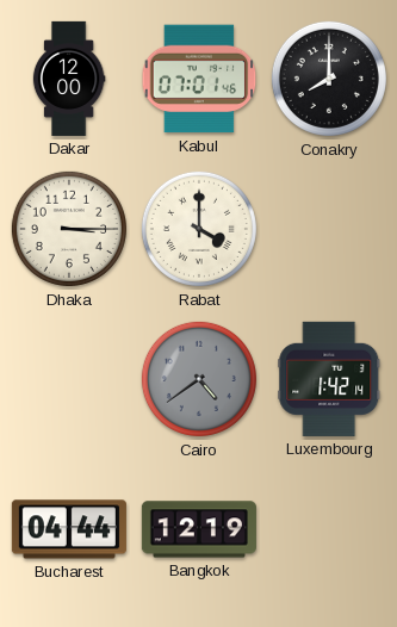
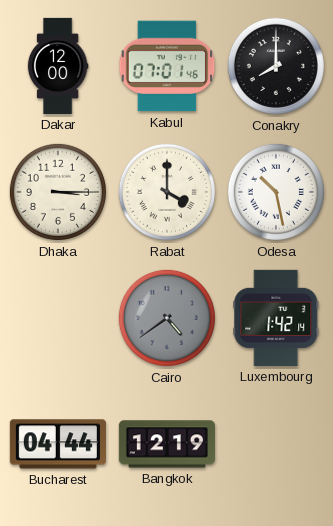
Odesa: none -> 10:28
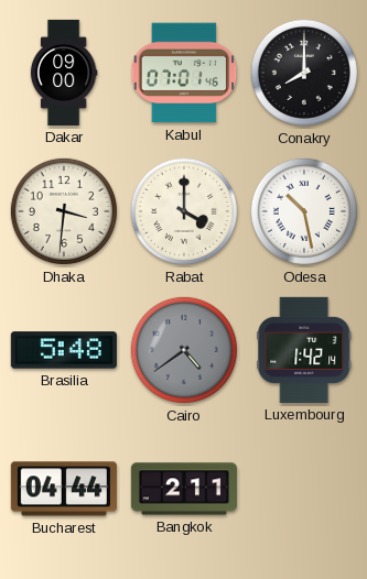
Dakar: 12:00 -> 09:00
Dhaka: 3:15 -> 3:31
Brasilia: none -> 5:48
Bangkok: 12:19 -> 2:11
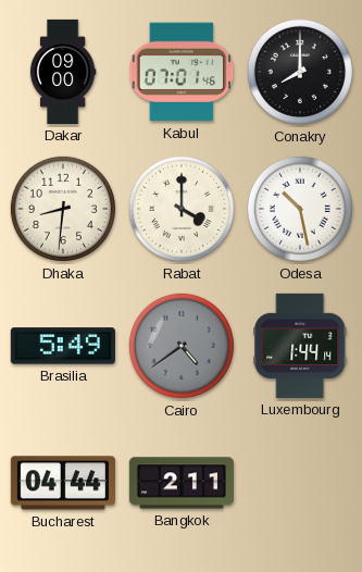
Dhaka: 3:31 -> 8:31
Brasilia: 5:48 -> 5:49
Luxembourg: 1:42 -> 1:44
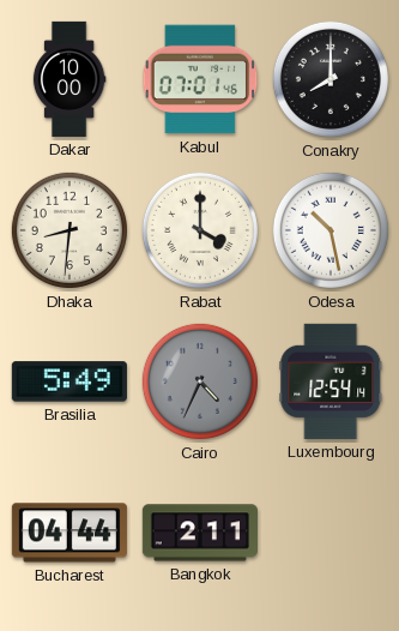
Dakar: 09:00 -> 10:00
Cairo: 4:39 -> 4:34
Luxembourg: 1:44 -> 12:54
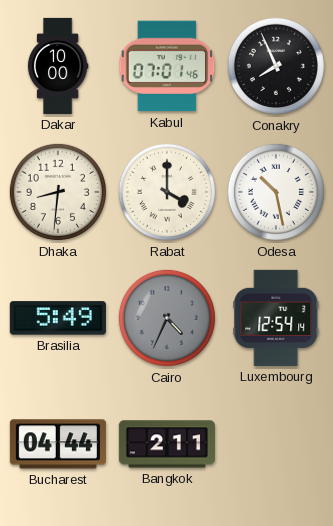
Conakry: 8:00 -> 7:56
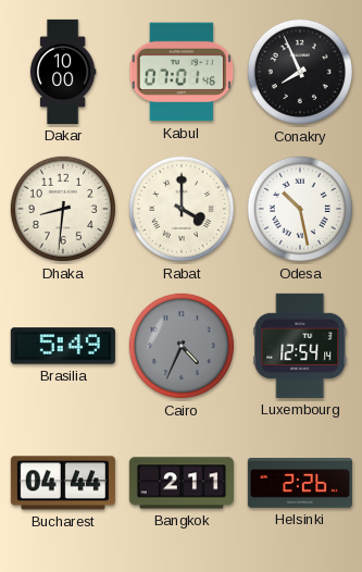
Helsinki: none -> 2:26
